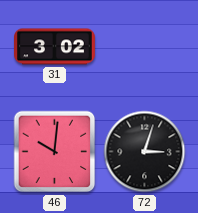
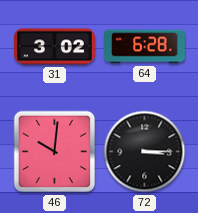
64: none -> 6:28
72: 3:03 -> 3:15
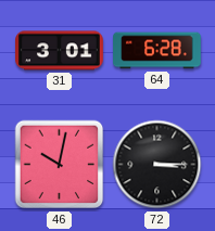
31: 3:02 -> 3:01
46: 10:01 -> 10:02
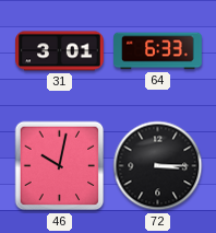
64: 6:28 -> 6:33
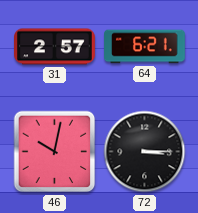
31: 3:01 -> 2:57
64: 6:33 -> 6:21
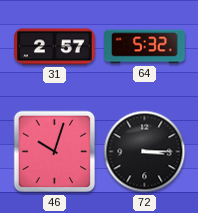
64: 6:21 -> 5:32
46: 10:02 -> 10:03
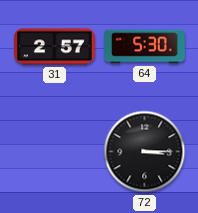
64: 5:32 -> 5:30
46: 10:03 -> none
